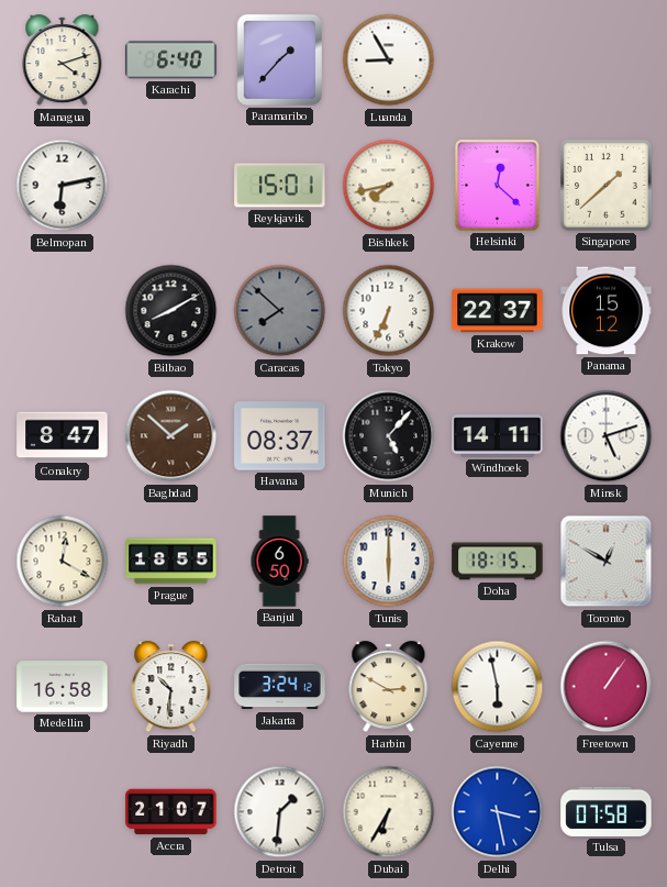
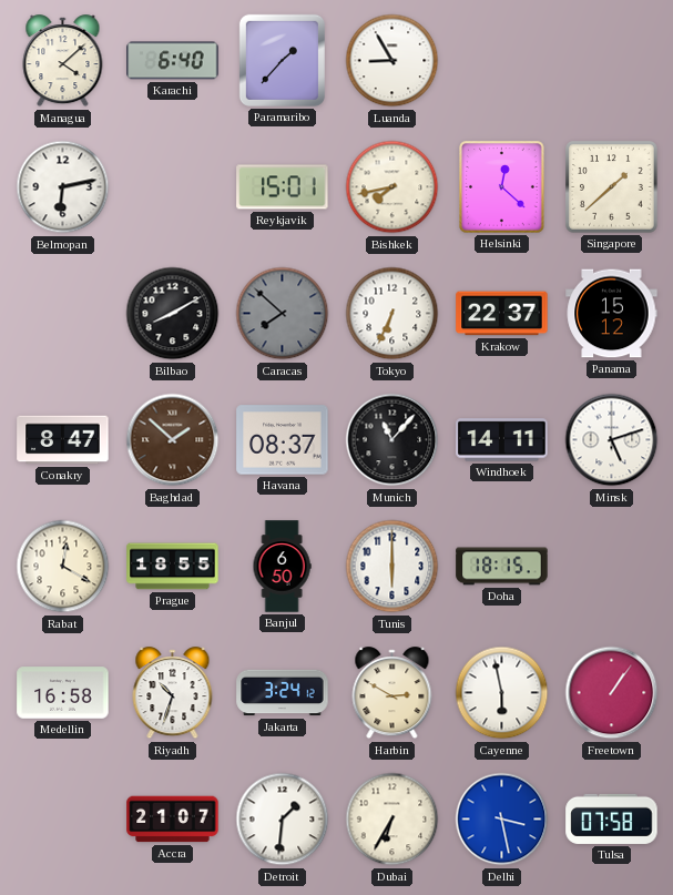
Managua: 4:12 -> 4:08
Munich: 5:07 -> 11:07
Toronto: 12:50 -> none
Riyadh: 10:31 -> 10:33
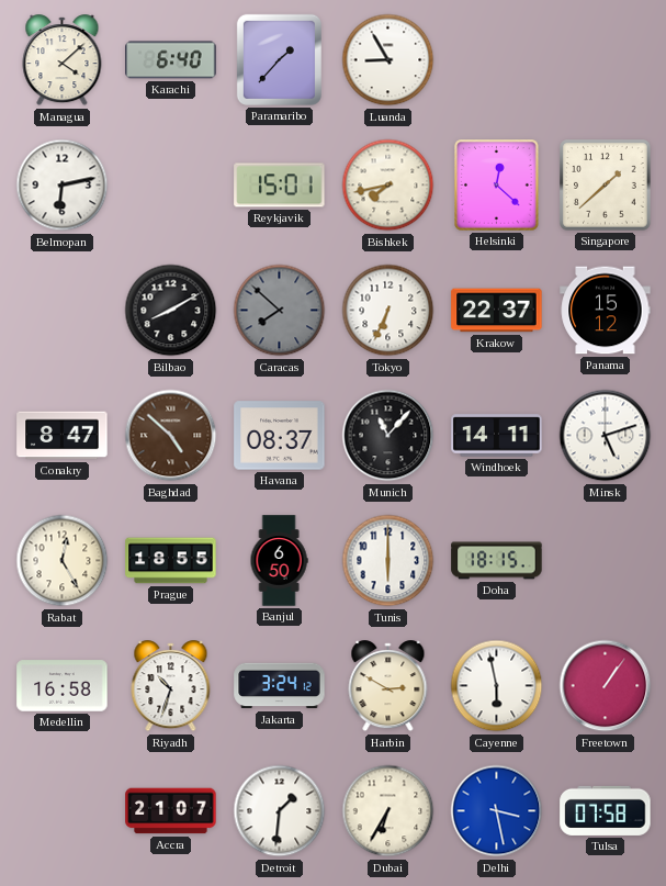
Baghdad: 1:52 -> 4:52
Rabat: 12:20 -> 12:25
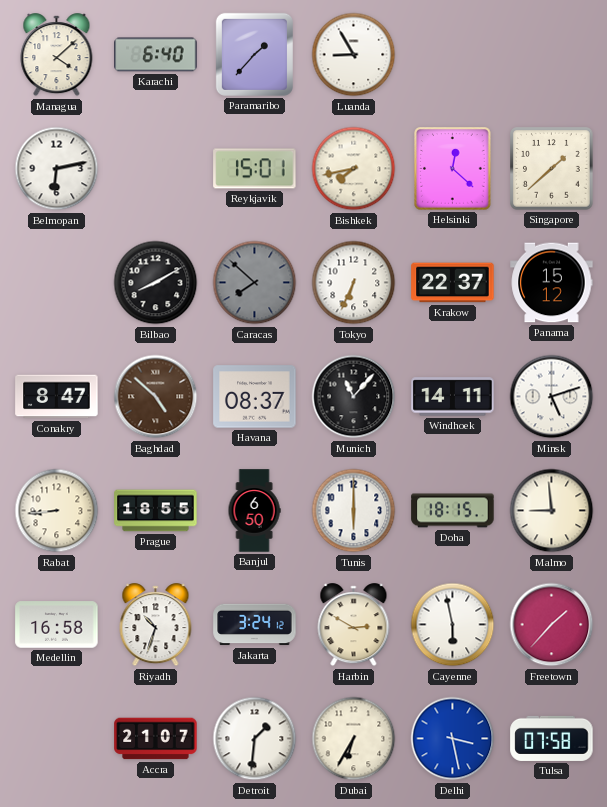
Rabat: 12:25 -> 8:44
Malmo: none -> 8:59
Freetown: 1:06 -> 1:37
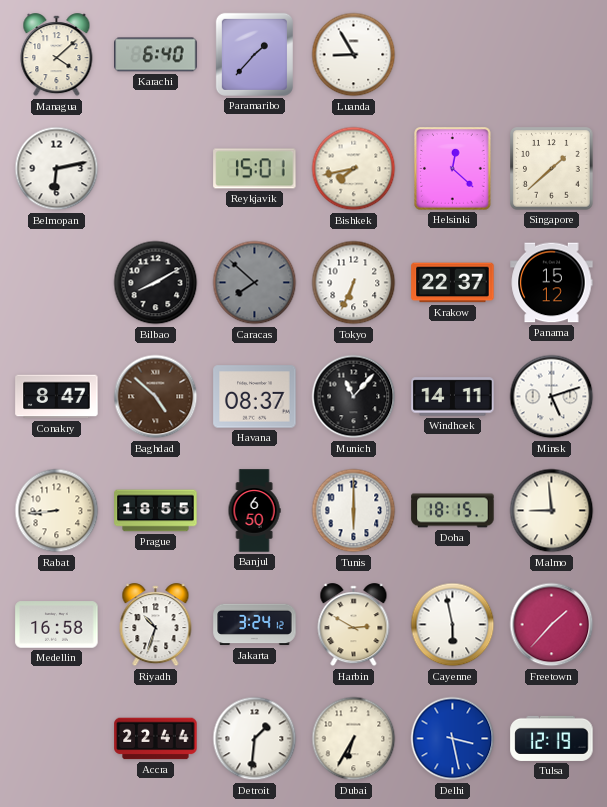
Accra: 21:07 -> 22:44
Tulsa: 07:58 -> 12:19
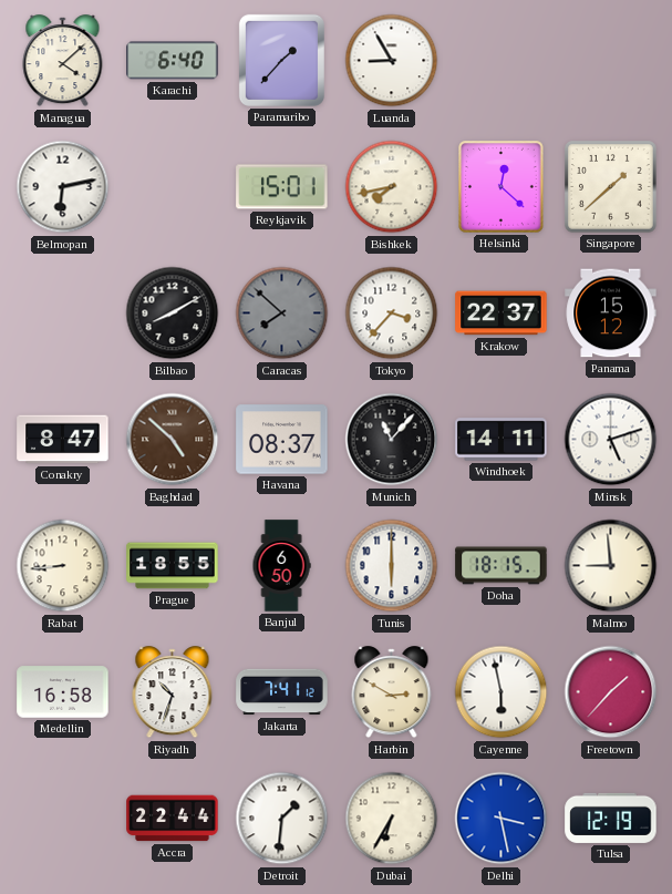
Tokyo: 6:34 -> 3:37
Jakarta: 3:24 -> 7:41
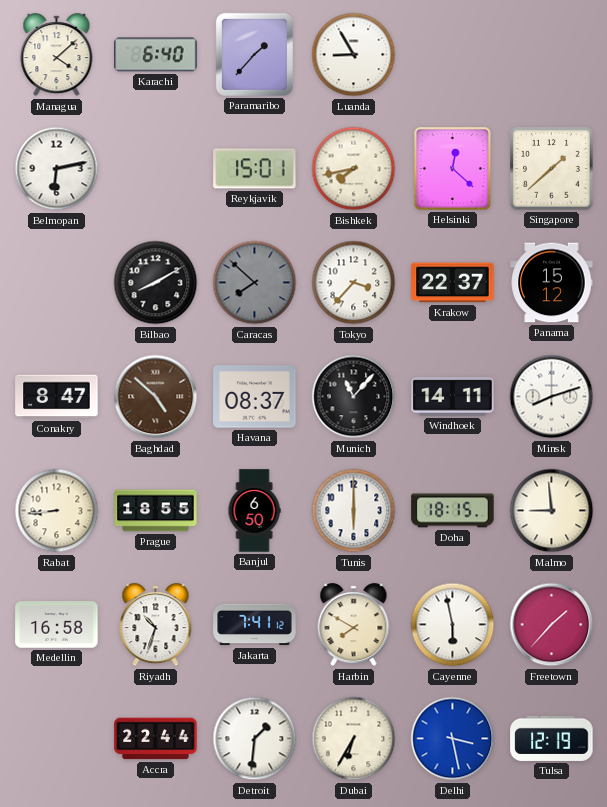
Minsk: 5:12 -> 8:12
Harbin: 2:50 -> 7:50
